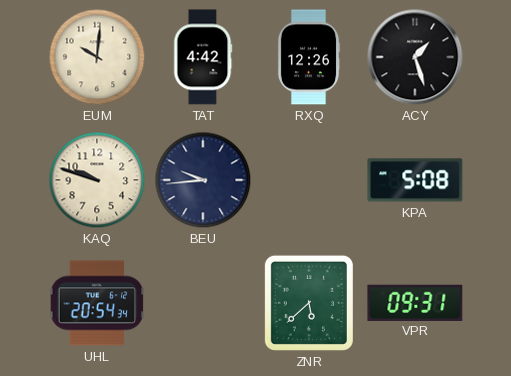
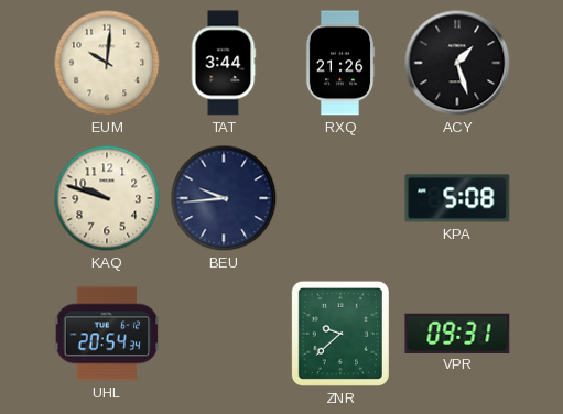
TAT: 4:42 -> 3:44
RXQ: 12:26 -> 21:26
ZNR: 5:38 -> 9:38
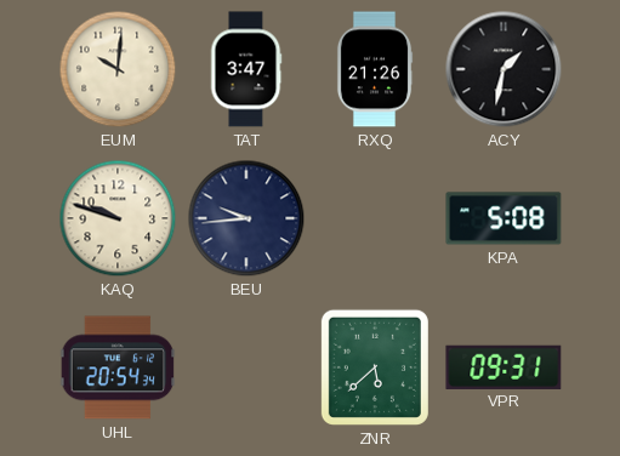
TAT: 3:44 -> 3:47
ACY: 1:27 -> 1:32
ZNR: 9:38 -> 5:38
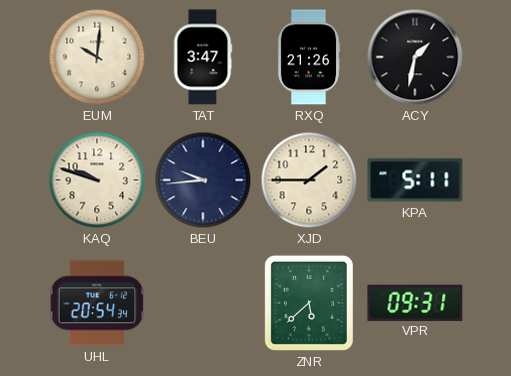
XJD: none -> 1:45
KPA: 5:08 -> 5:11
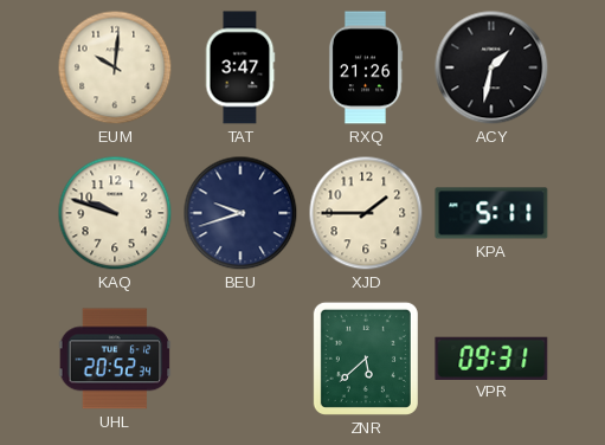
BEU: 9:44 -> 9:42
UHL: 20:54 -> 20:52
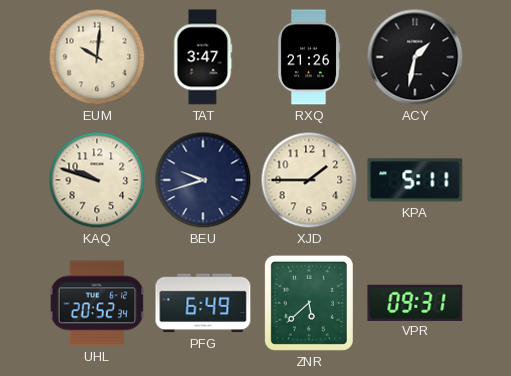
PFG: none -> 6:49
